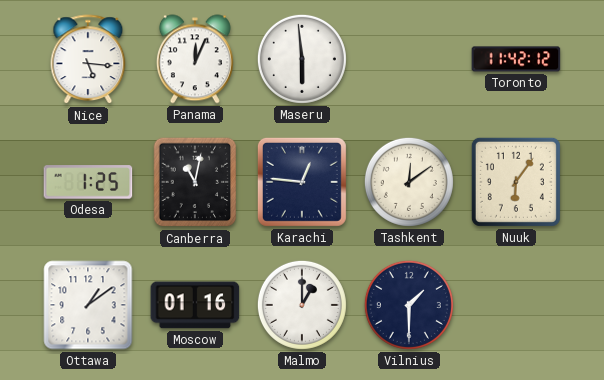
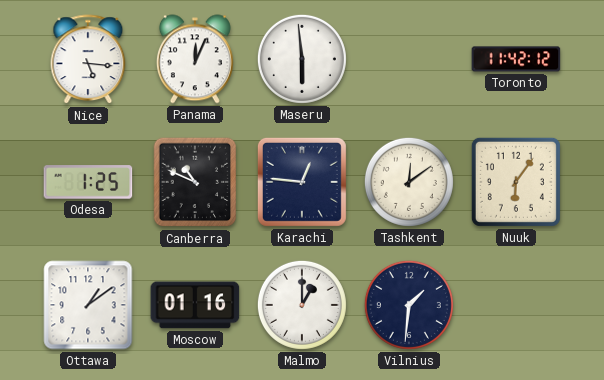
Canberra: 11:02 -> 10:49
Vilnius: 1:30 -> 1:31
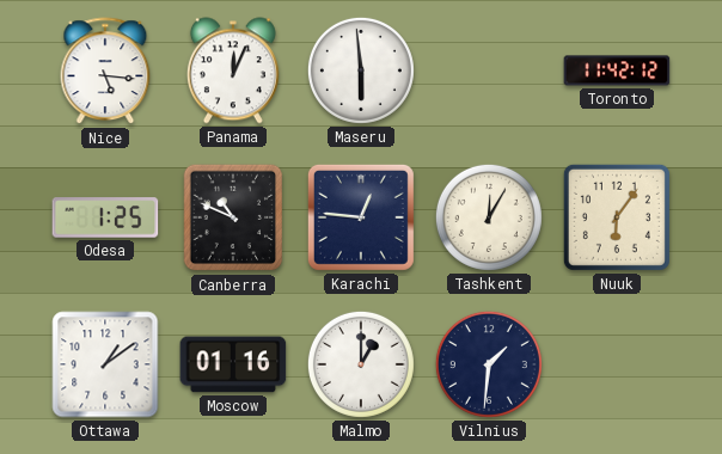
Tashkent: 12:09 -> 12:05
